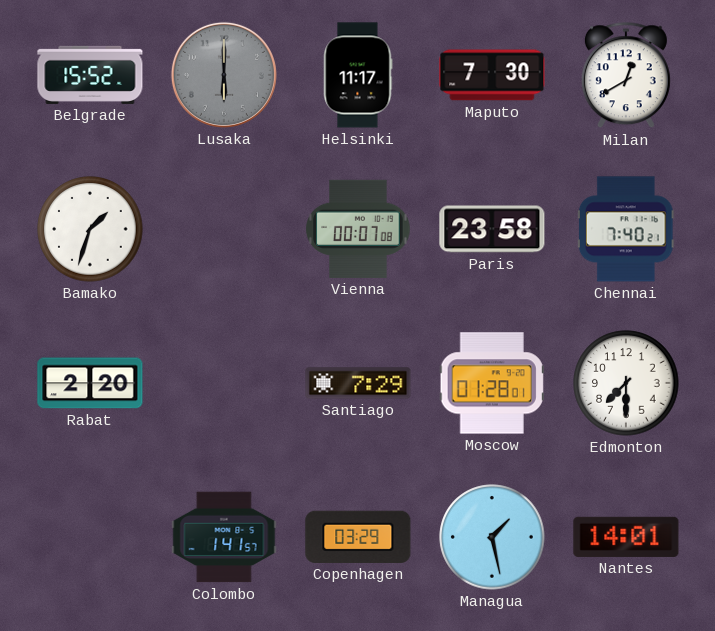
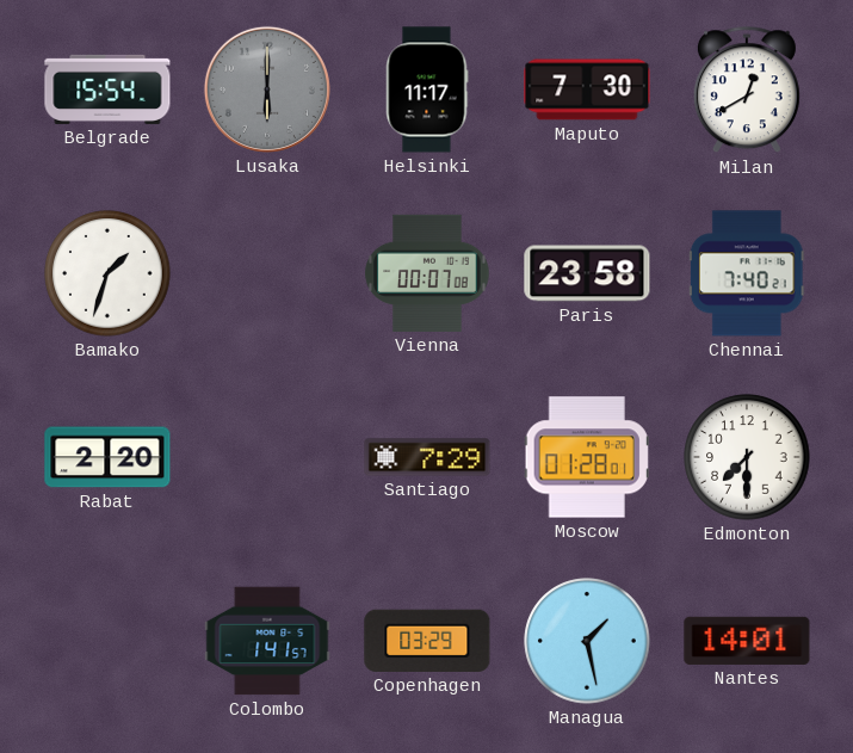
Belgrade: 15:52 -> 15:54
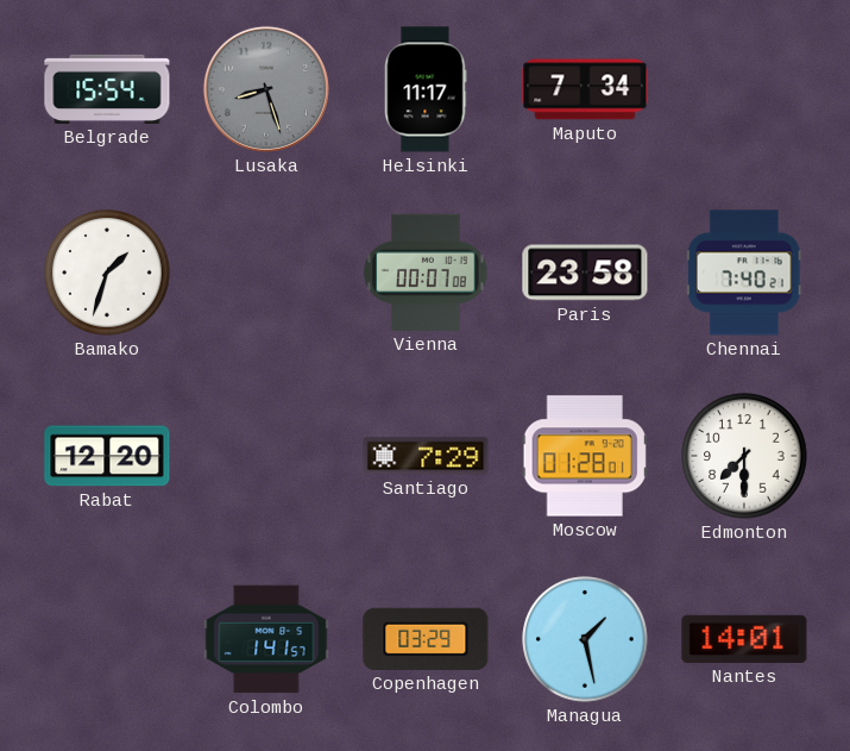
Lusaka: 6:00 -> 8:27
Maputo: 7:30 -> 7:34
Milan: 12:40 -> none
Rabat: 2:20 -> 12:20
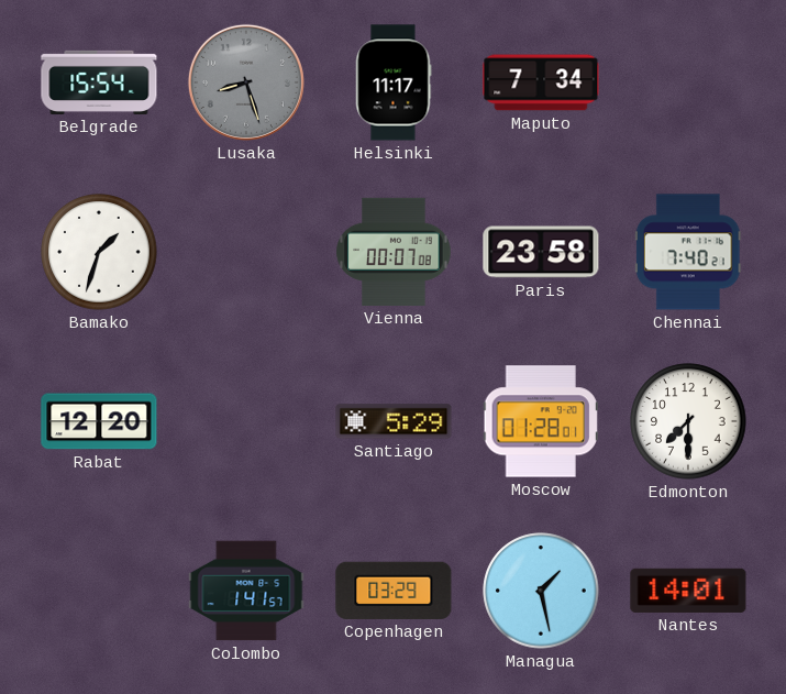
Santiago: 7:29 -> 5:29
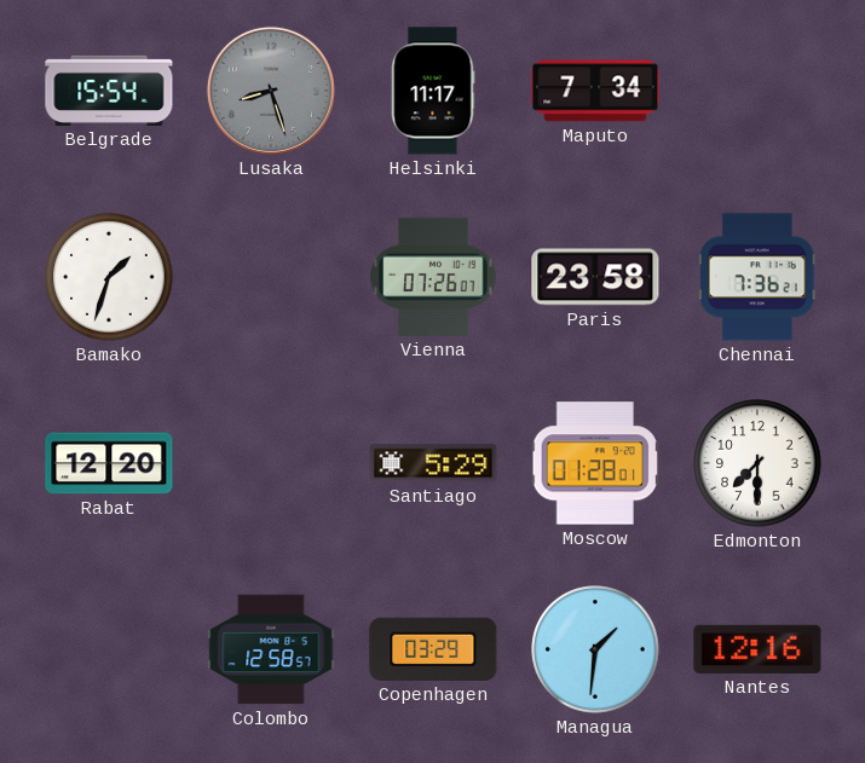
Vienna: 00:07 -> 07:26
Chennai: 7:40 -> 7:36
Colombo: 1:41 -> 12:58
Managua: 1:28 -> 1:31
Nantes: 14:01 -> 12:16
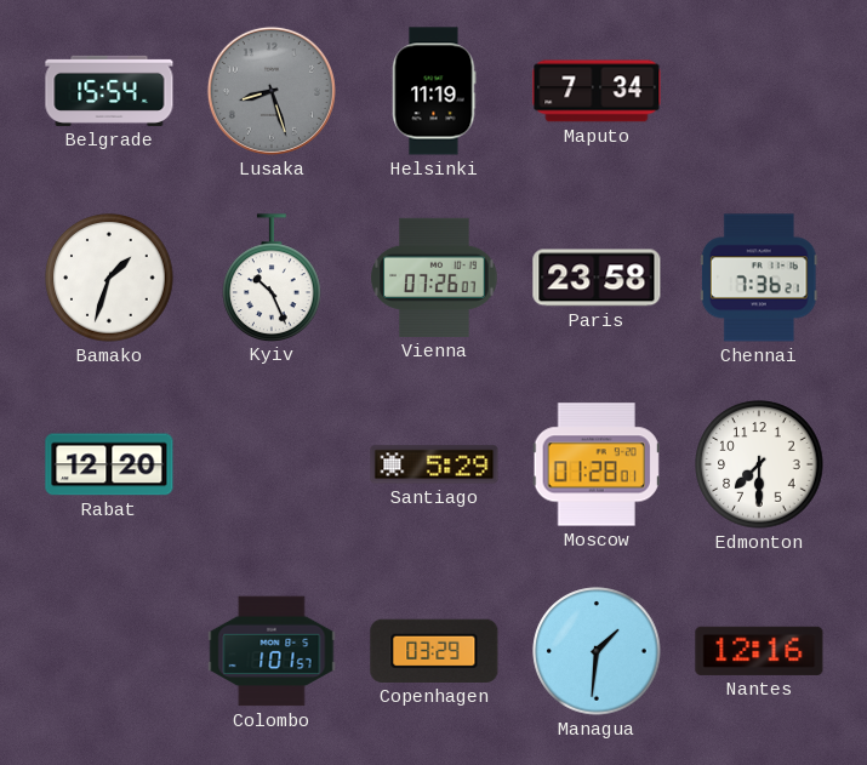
Helsinki: 11:17 -> 11:19
Kyiv: none -> 10:26
Colombo: 12:58 -> 1:01
